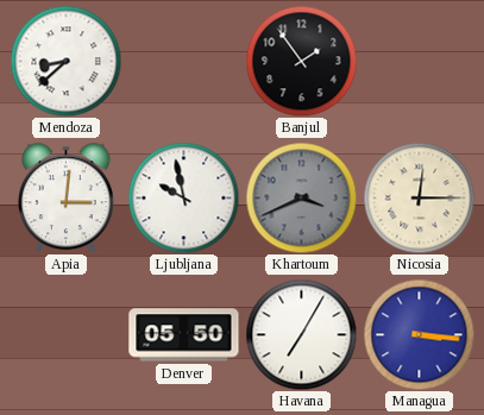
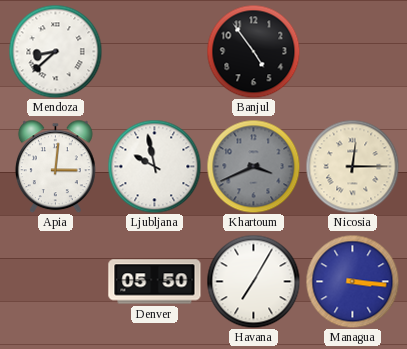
Banjul: 1:54 -> 4:54
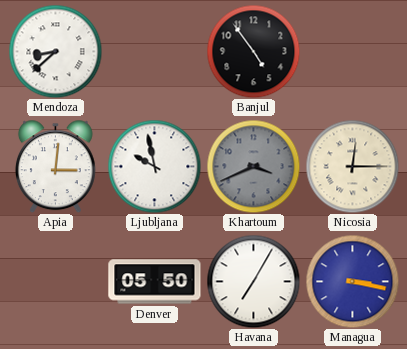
Managua: 3:16 -> 3:17
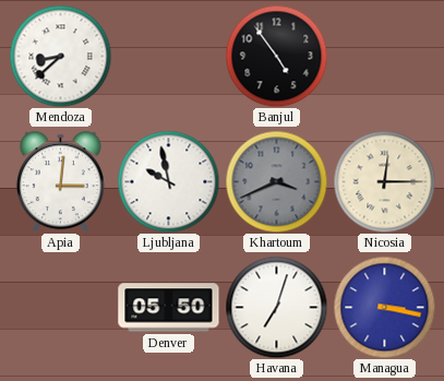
Havana: 7:05 -> 7:03
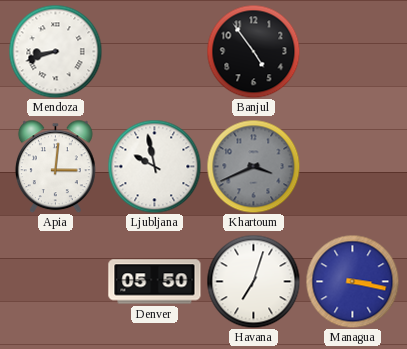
Mendoza: 8:38 -> 8:42
Nicosia: 12:15 -> none
